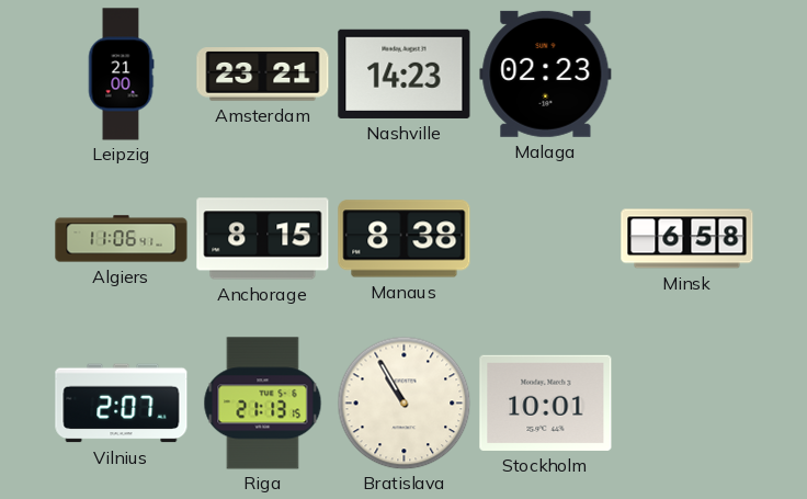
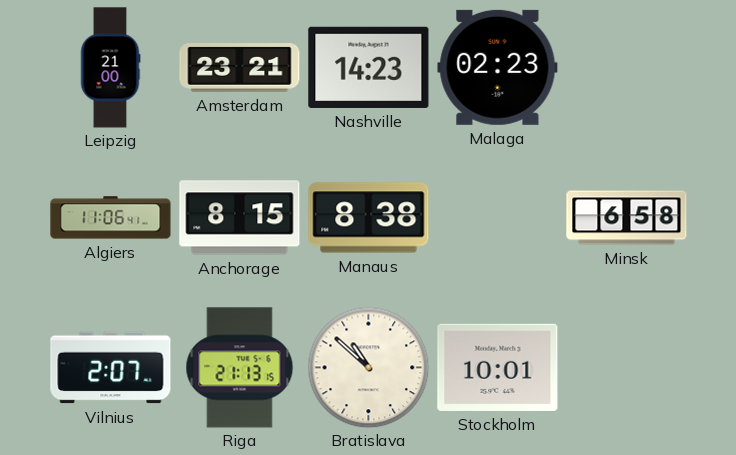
Bratislava: 10:55 -> 10:52
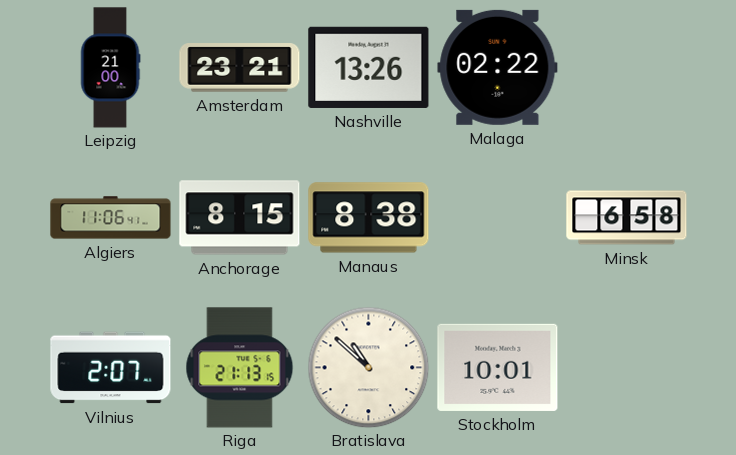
Nashville: 14:23 -> 13:26
Malaga: 02:23 -> 02:22
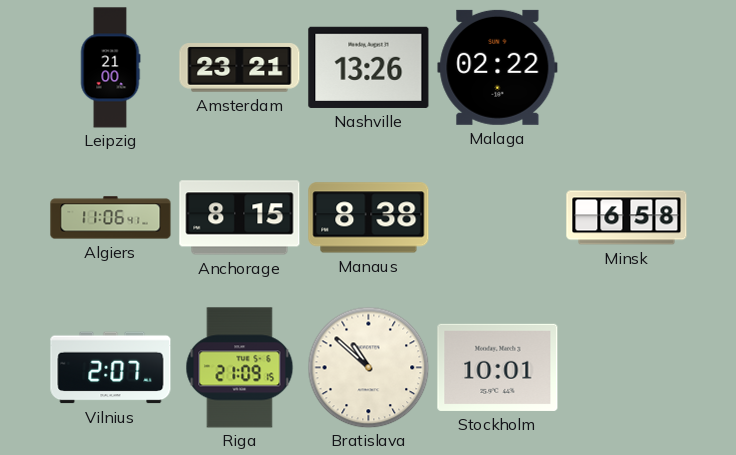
Riga: 21:13 -> 21:09
